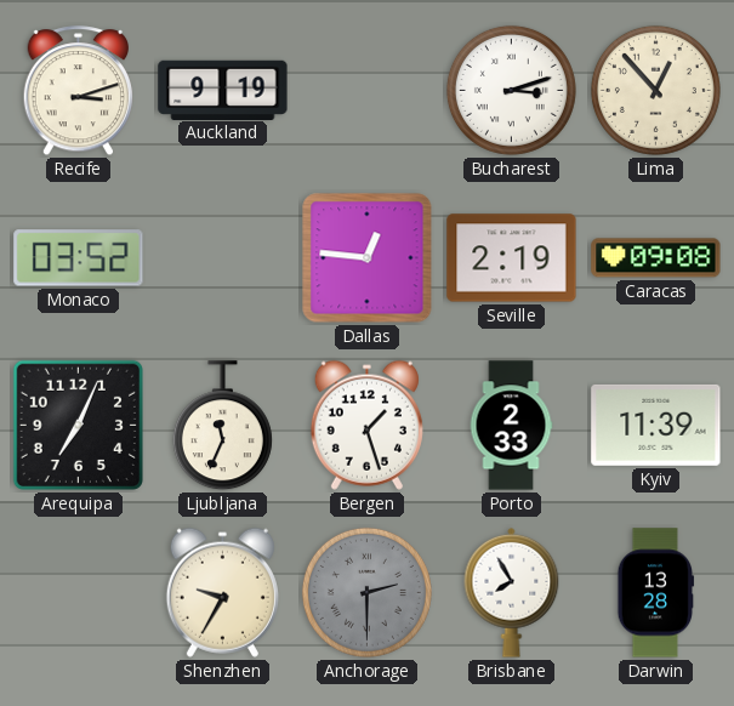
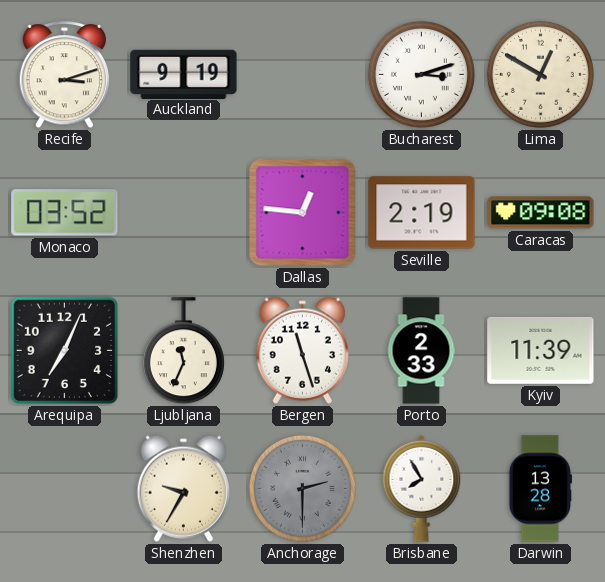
Lima: 12:53 -> 12:50
Bergen: 1:27 -> 11:27
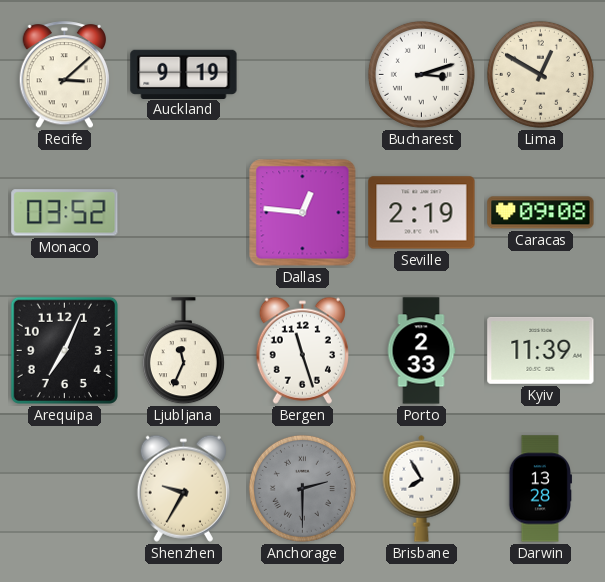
Recife: 3:12 -> 3:08
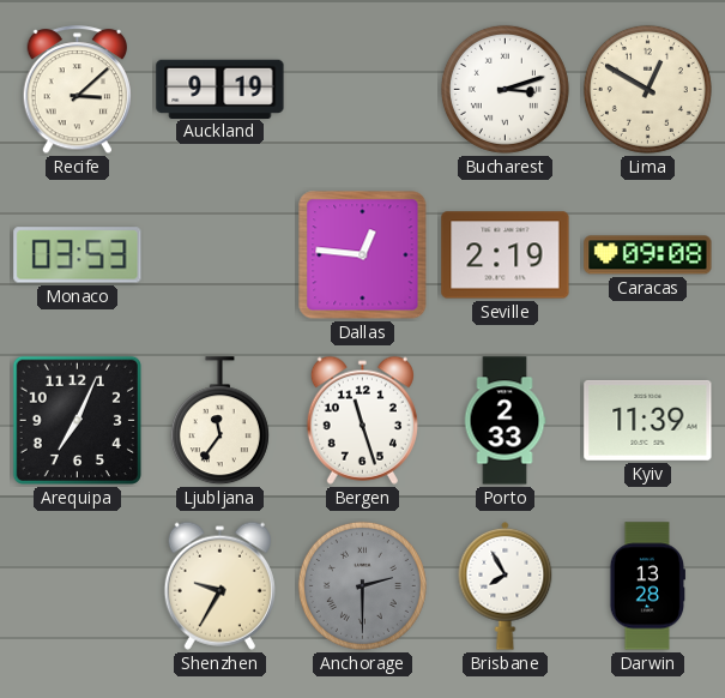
Monaco: 03:52 -> 03:53
Ljubljana: 11:34 -> 11:36
